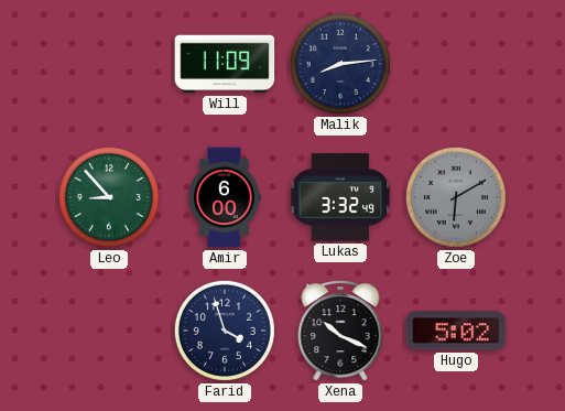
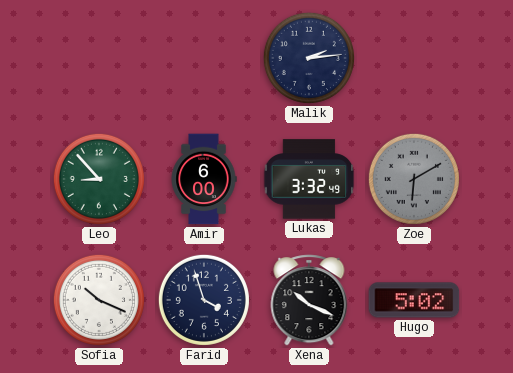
Will: 11:09 -> none
Malik: 8:14 -> 2:14
Sofia: none -> 10:19
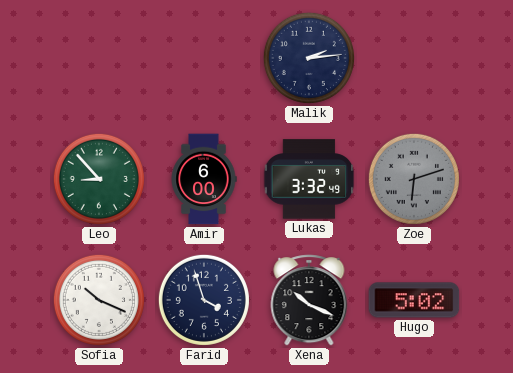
Zoe: 6:10 -> 6:12
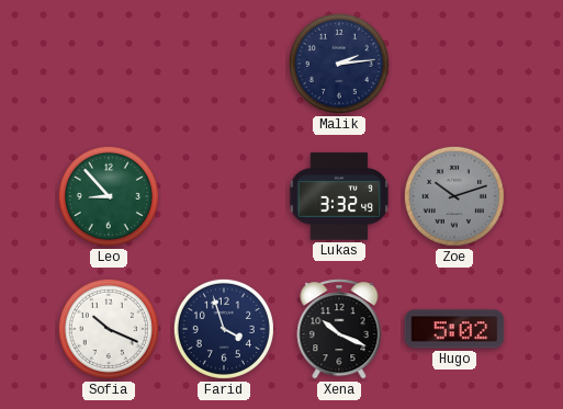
Amir: 6:00 -> none
Zoe: 6:12 -> 10:12
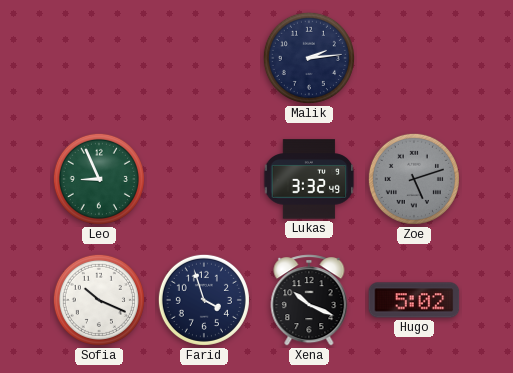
Leo: 8:53 -> 8:56
Zoe: 10:12 -> 5:12
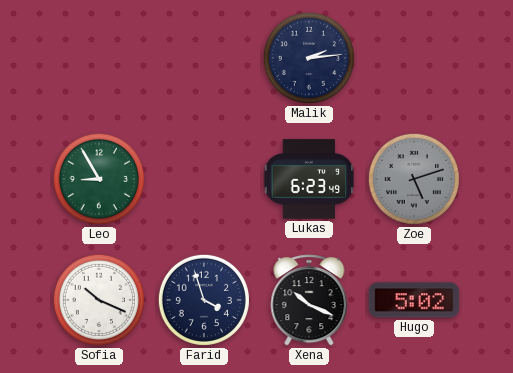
Leo: 8:56 -> 8:55
Lukas: 3:32 -> 6:23
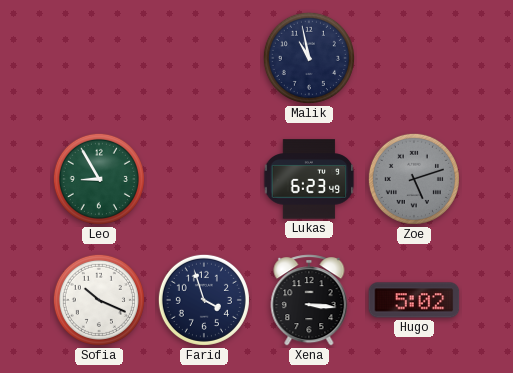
Malik: 2:14 -> 10:58
Xena: 10:19 -> 3:16
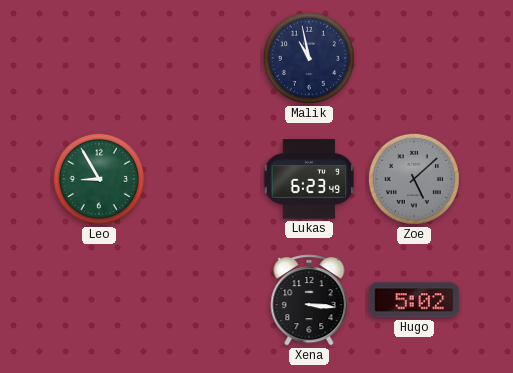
Zoe: 5:12 -> 5:08
Sofia: 10:19 -> none
Farid: 3:57 -> none
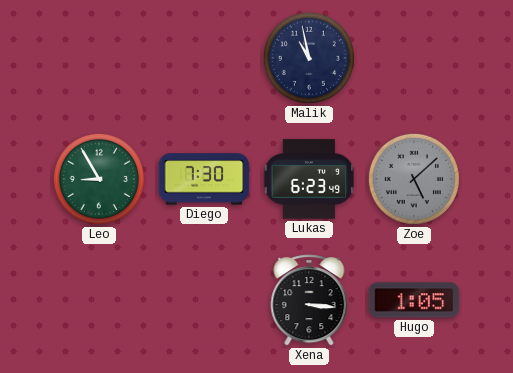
Diego: none -> 7:30
Hugo: 5:02 -> 1:05
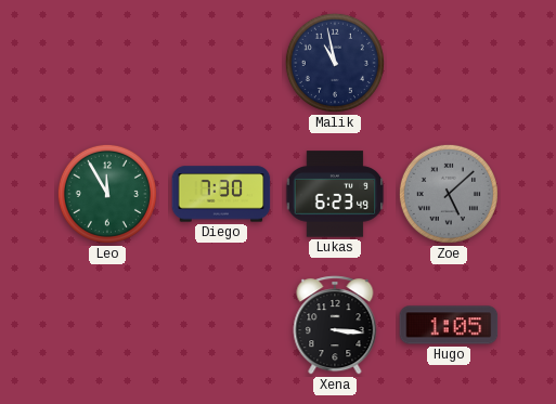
Leo: 8:55 -> 11:55
